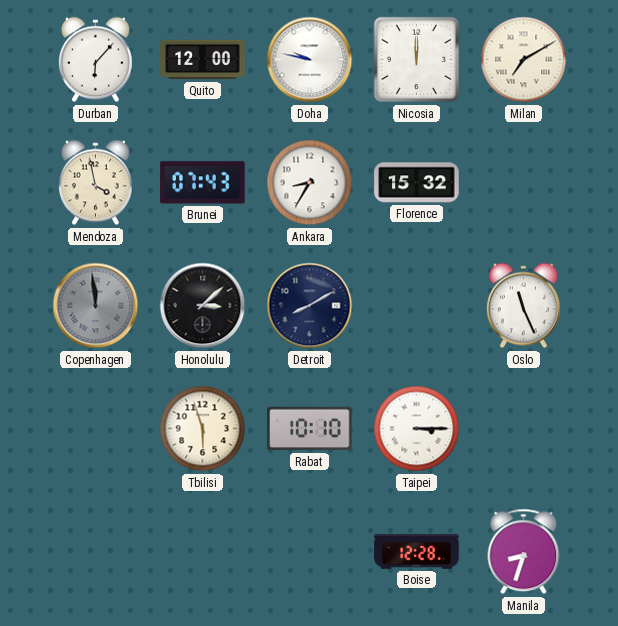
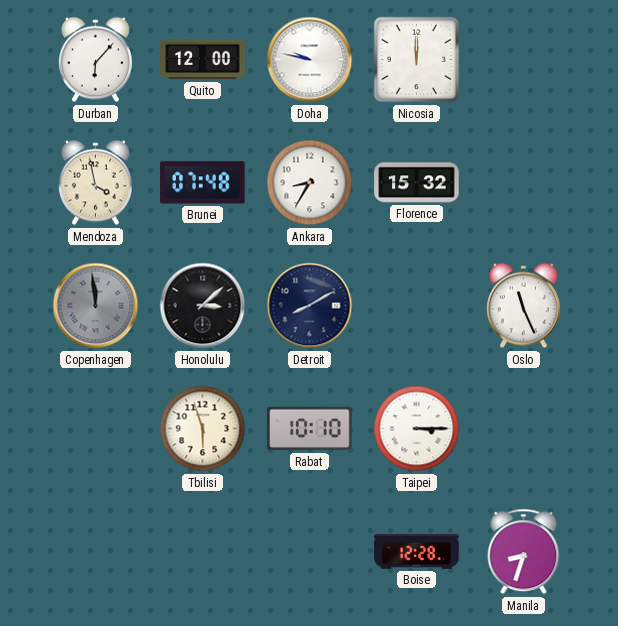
Milan: 7:10 -> none
Brunei: 07:43 -> 07:48
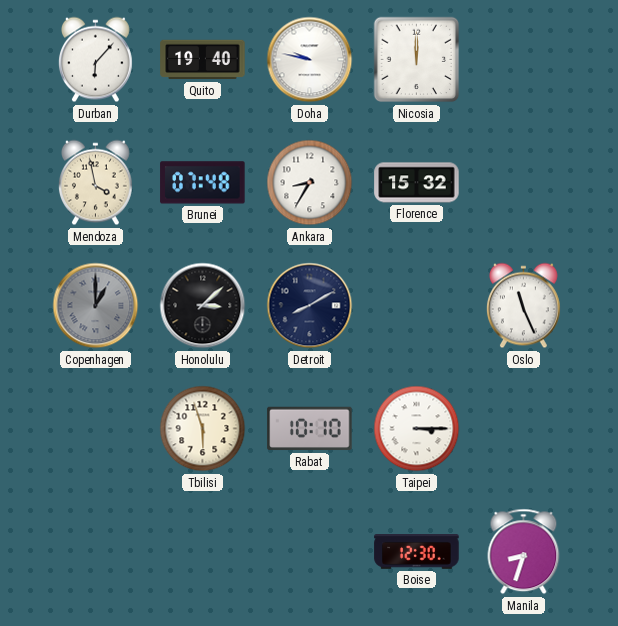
Quito: 12:00 -> 19:40
Copenhagen: 11:59 -> 1:00
Boise: 12:28 -> 12:30
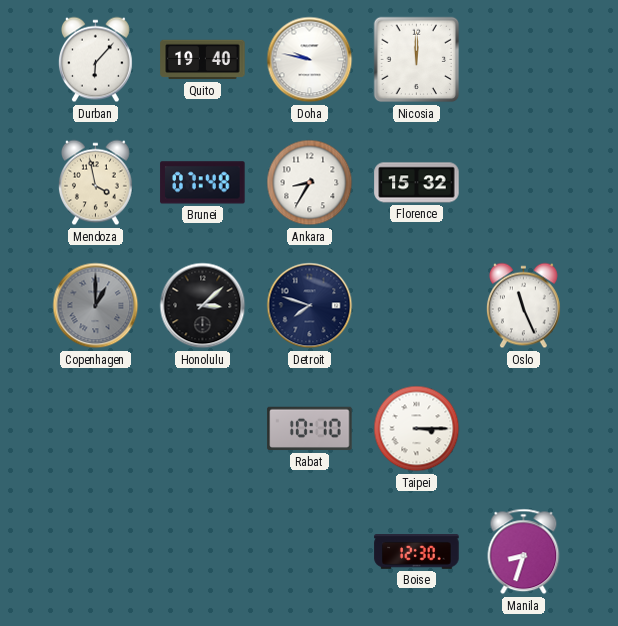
Detroit: 8:10 -> 7:48
Tbilisi: 5:57 -> none
